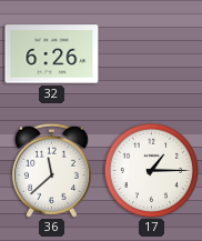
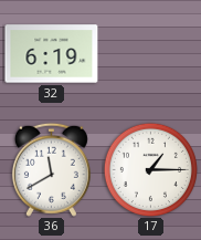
32: 6:26 -> 6:19
36: 11:38 -> 11:40
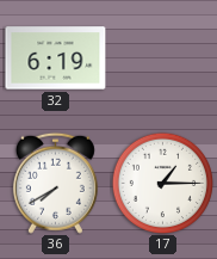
36: 11:40 -> 7:40
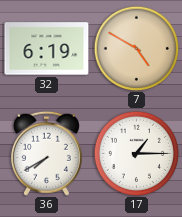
7: none -> 4:50
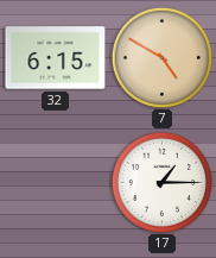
32: 6:19 -> 6:15
36: 7:40 -> none
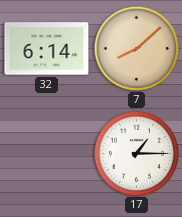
32: 6:15 -> 6:14
7: 4:50 -> 8:08
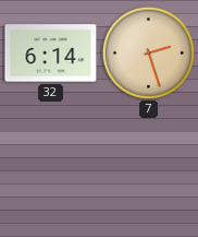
7: 8:08 -> 2:27
17: 1:15 -> none
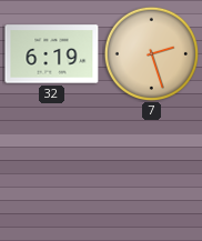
32: 6:14 -> 6:19
